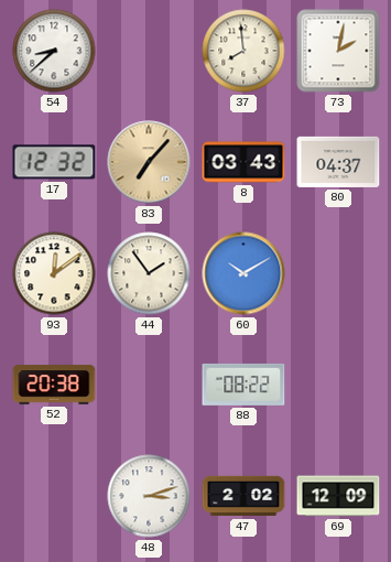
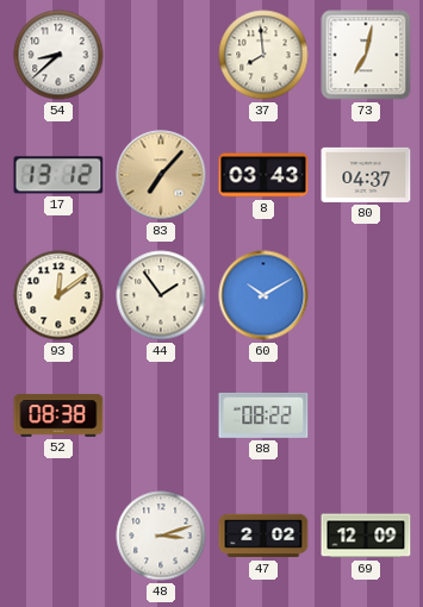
73: 2:02 -> 7:02
17: 12:32 -> 13:12
52: 20:38 -> 08:38
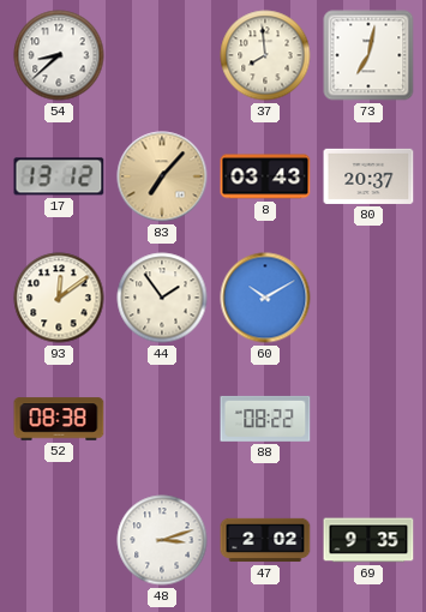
80: 04:37 -> 20:37
69: 12:09 -> 9:35
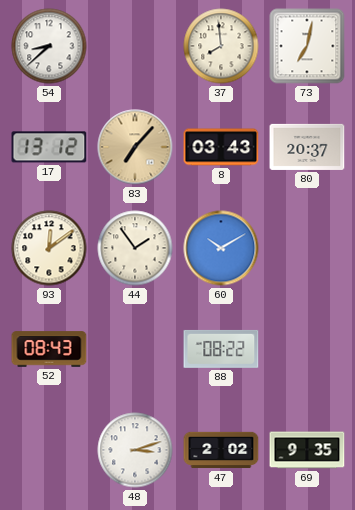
52: 08:38 -> 08:43
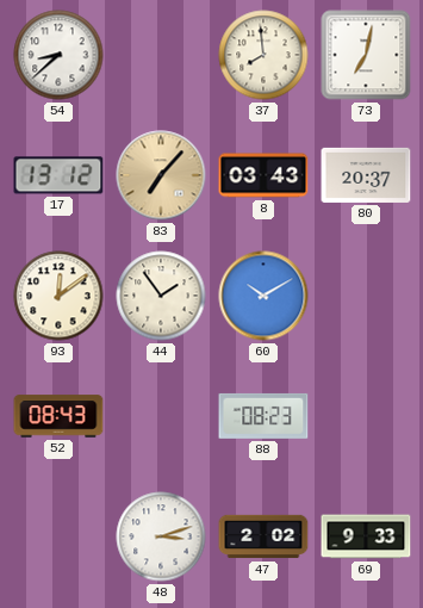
88: 08:22 -> 08:23
69: 9:35 -> 9:33
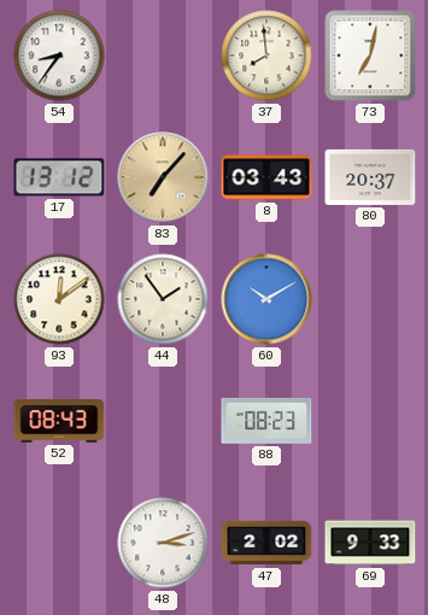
54: 8:38 -> 8:36
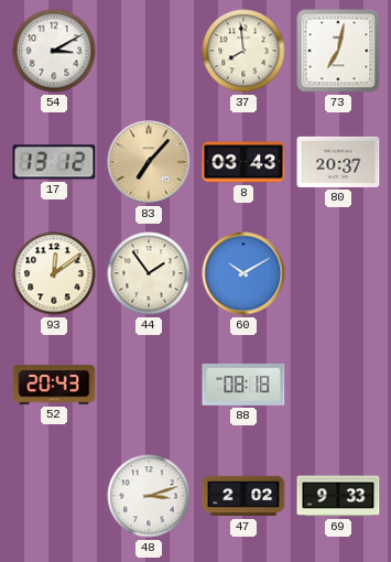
54: 8:36 -> 3:10
52: 08:43 -> 20:43
88: 08:23 -> 08:18
